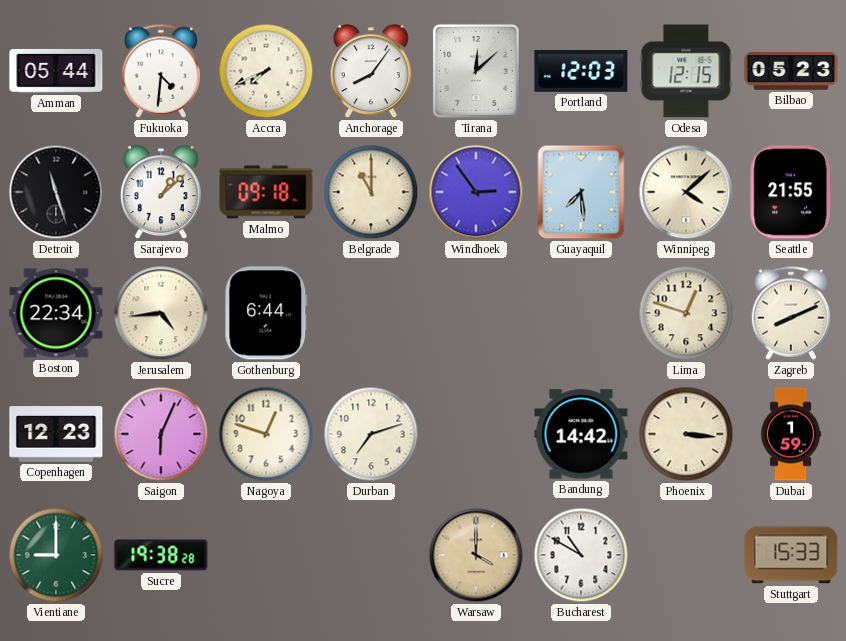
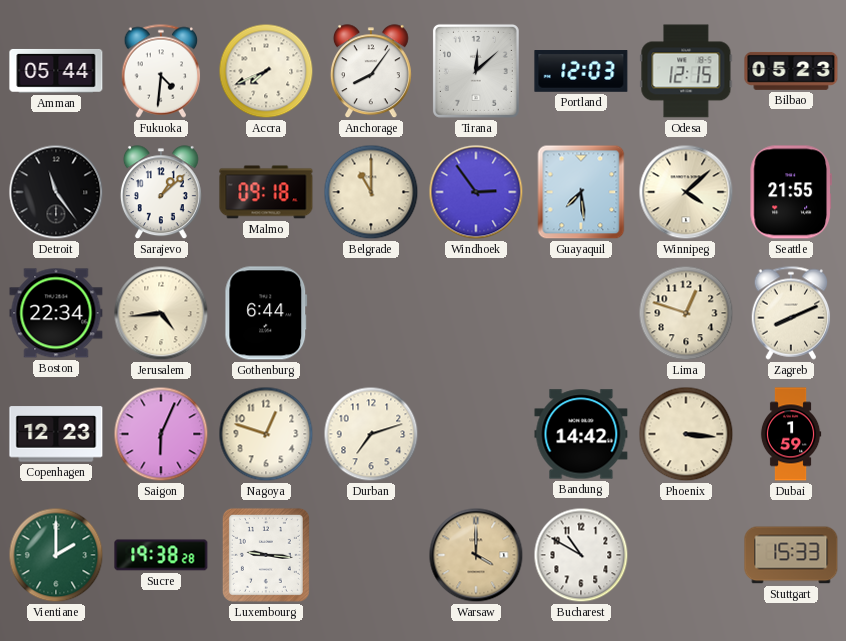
Detroit: 11:27 -> 11:24
Vientiane: 9:00 -> 2:00
Luxembourg: none -> 9:16
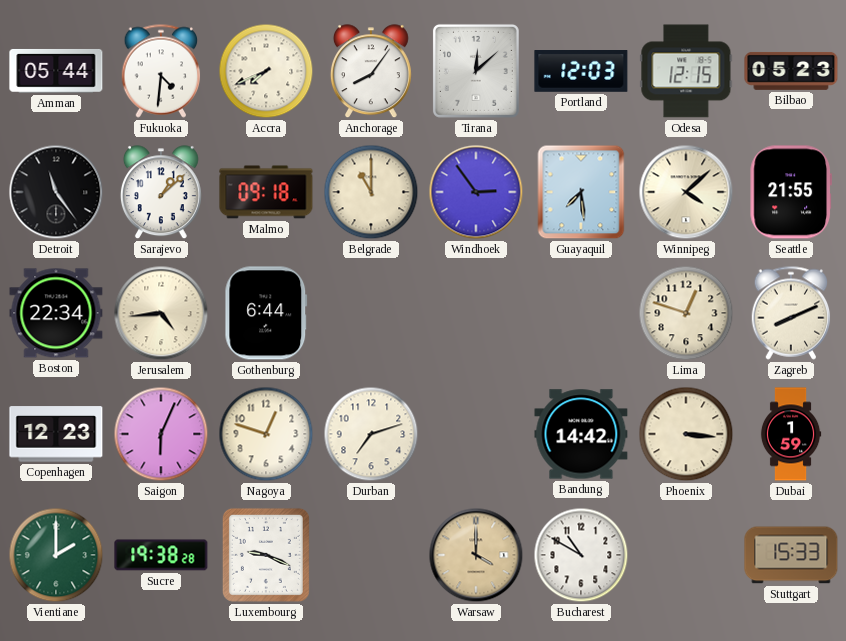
Luxembourg: 9:16 -> 9:19
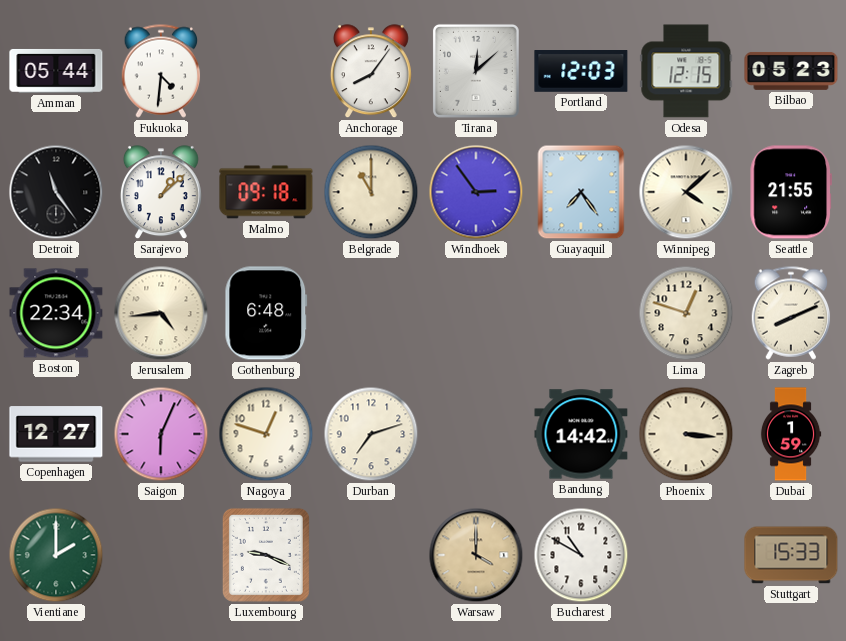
Accra: 7:41 -> none
Guayaquil: 7:29 -> 7:24
Gothenburg: 6:44 -> 6:48
Copenhagen: 12:23 -> 12:27
Sucre: 19:38 -> none
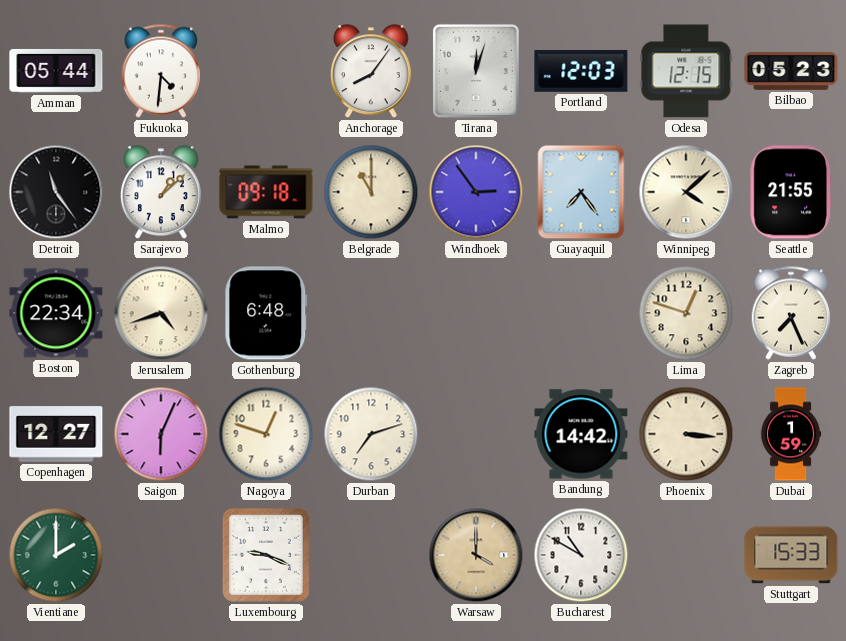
Tirana: 12:08 -> 12:03
Jerusalem: 4:44 -> 4:42
Zagreb: 8:11 -> 7:26
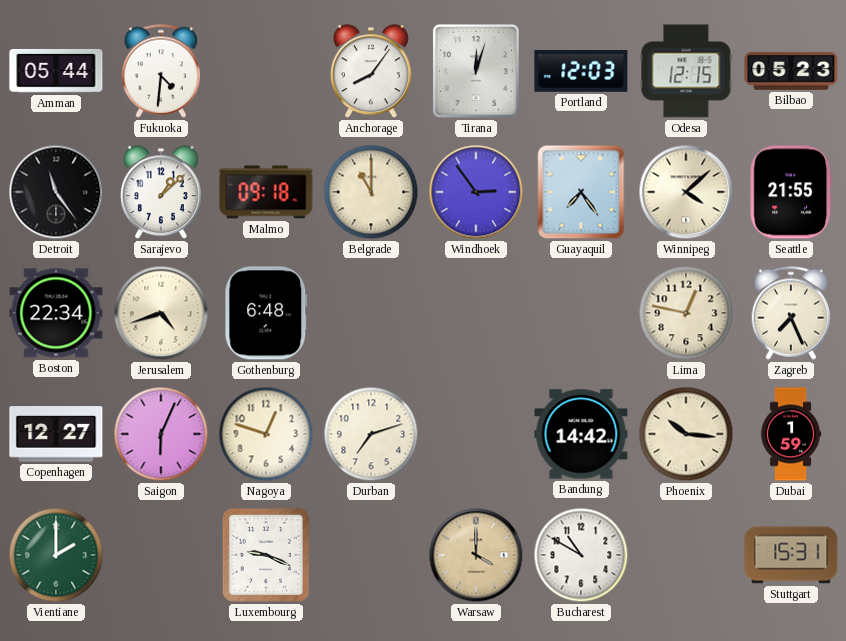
Lima: 12:48 -> 12:47
Phoenix: 3:16 -> 10:16
Stuttgart: 15:33 -> 15:31
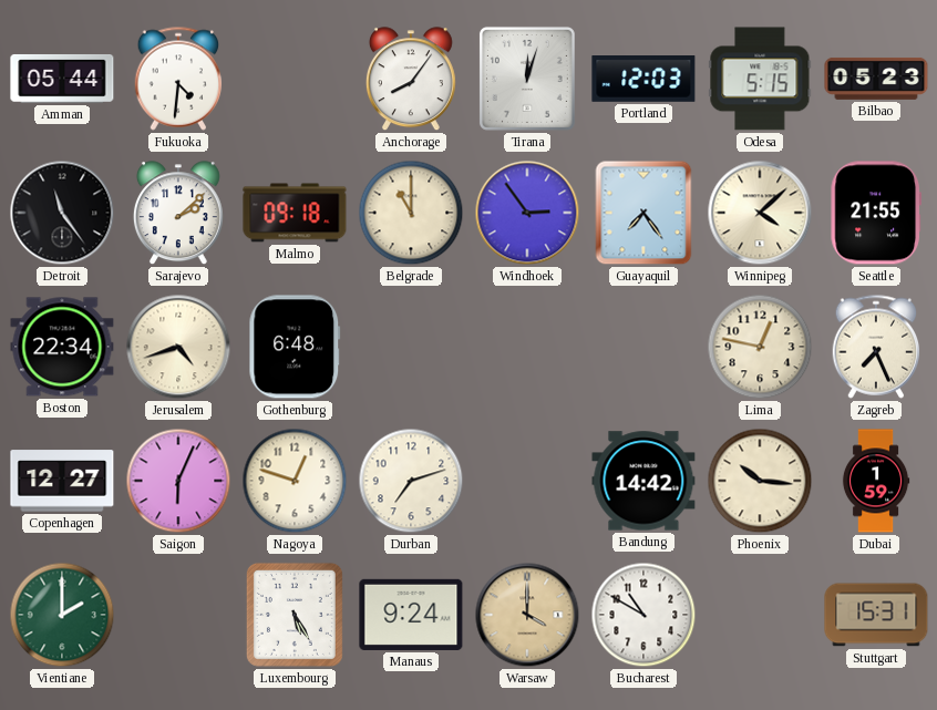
Odesa: 12:15 -> 5:15
Sarajevo: 1:08 -> 2:08
Luxembourg: 9:19 -> 5:25
Manaus: none -> 9:24
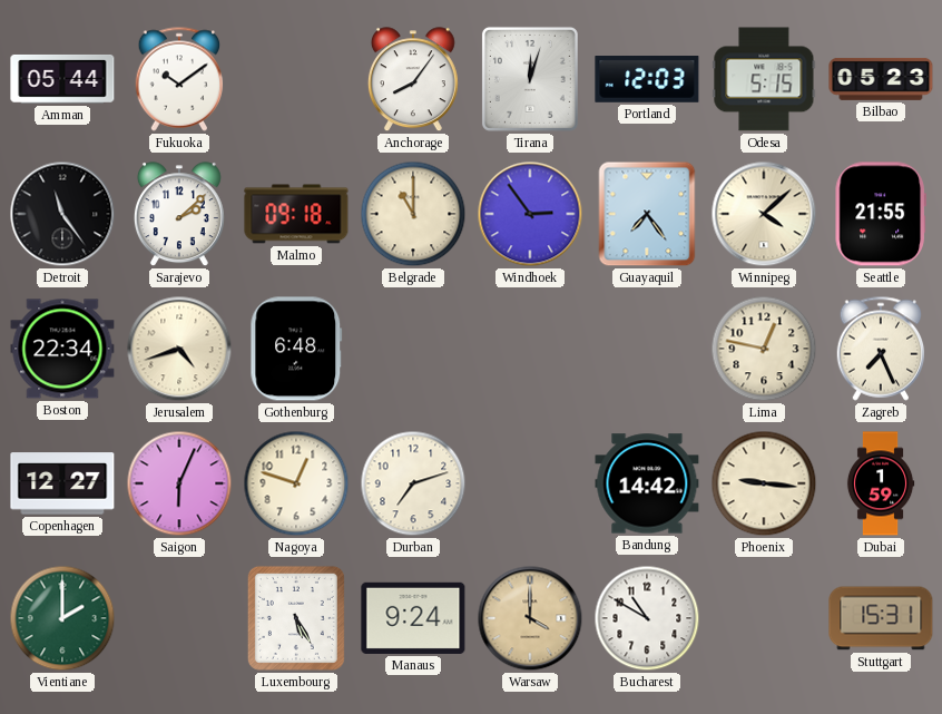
Fukuoka: 4:31 -> 10:09
Phoenix: 10:16 -> 9:16
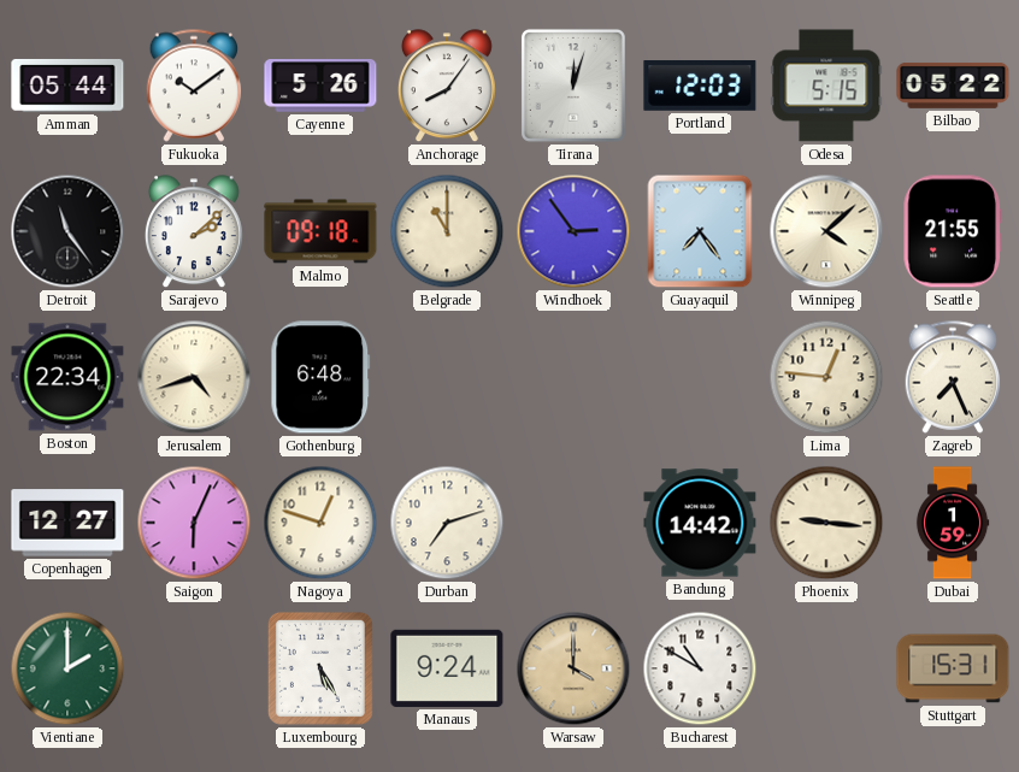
Cayenne: none -> 5:26
Bilbao: 05:23 -> 05:22
Lima: 12:47 -> 12:46
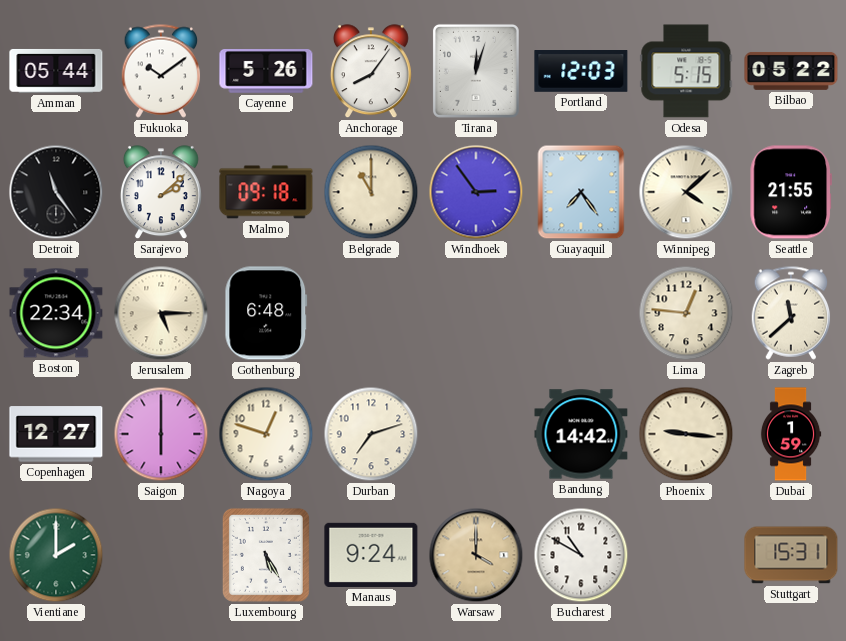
Jerusalem: 4:42 -> 5:15
Zagreb: 7:26 -> 11:38
Saigon: 6:04 -> 6:00
